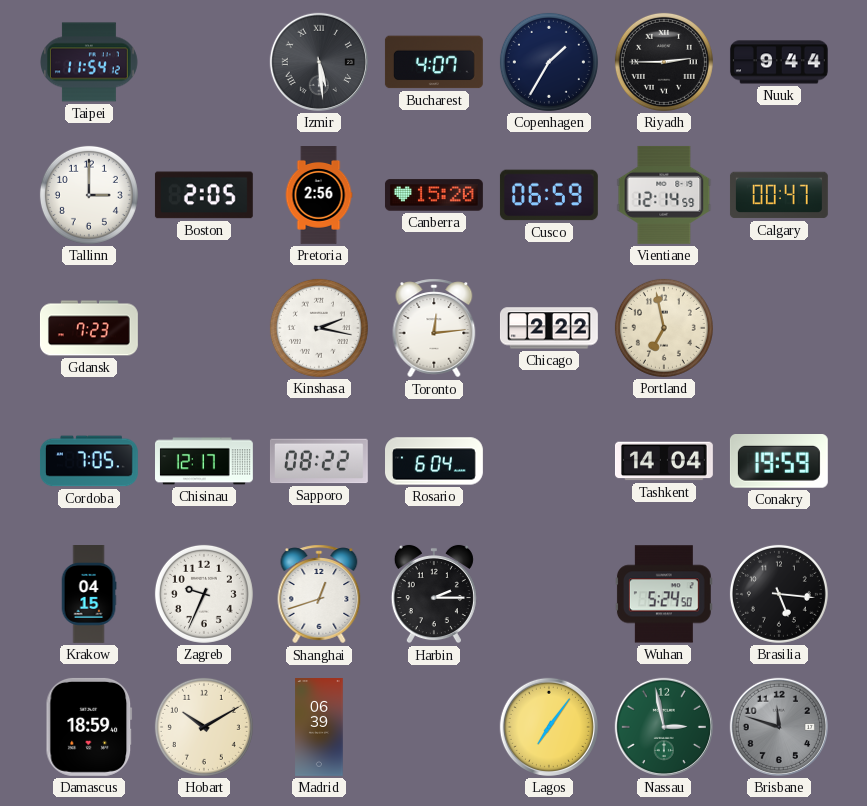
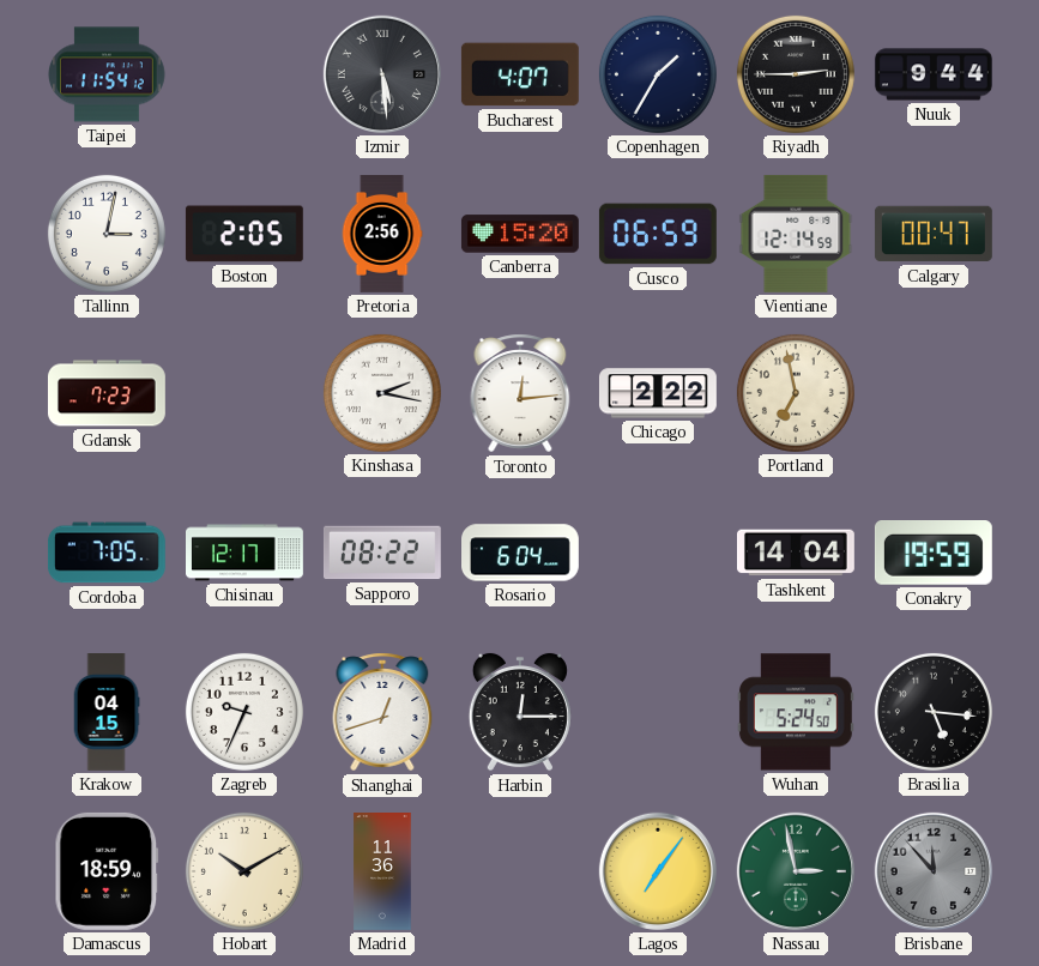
Tallinn: 3:00 -> 3:02
Harbin: 2:15 -> 12:15
Madrid: 06:39 -> 11:36
Brisbane: 11:48 -> 11:53
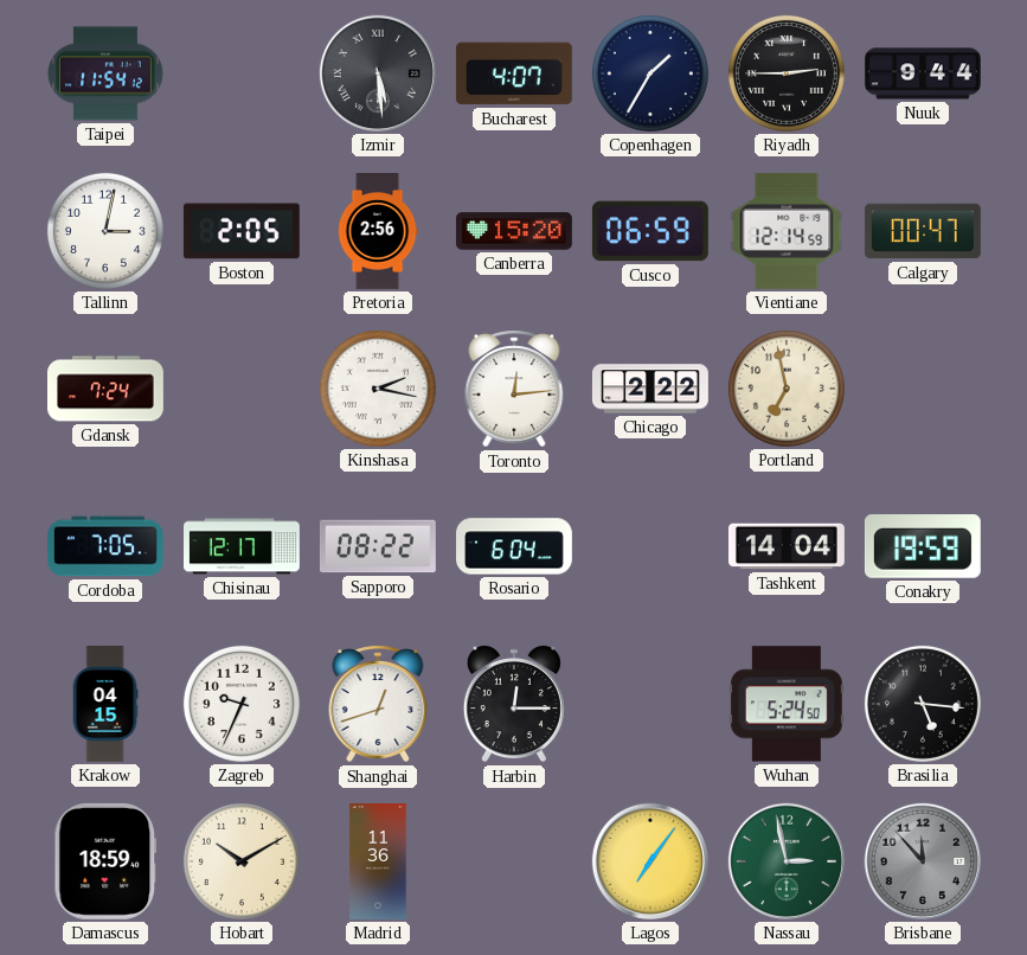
Gdansk: 7:23 -> 7:24
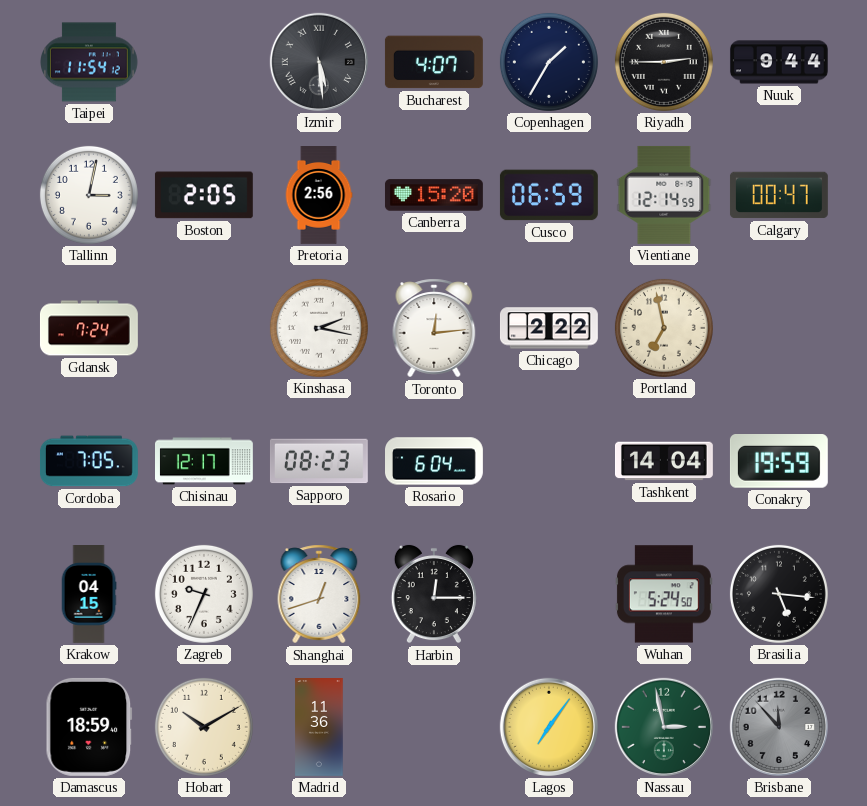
Sapporo: 08:22 -> 08:23
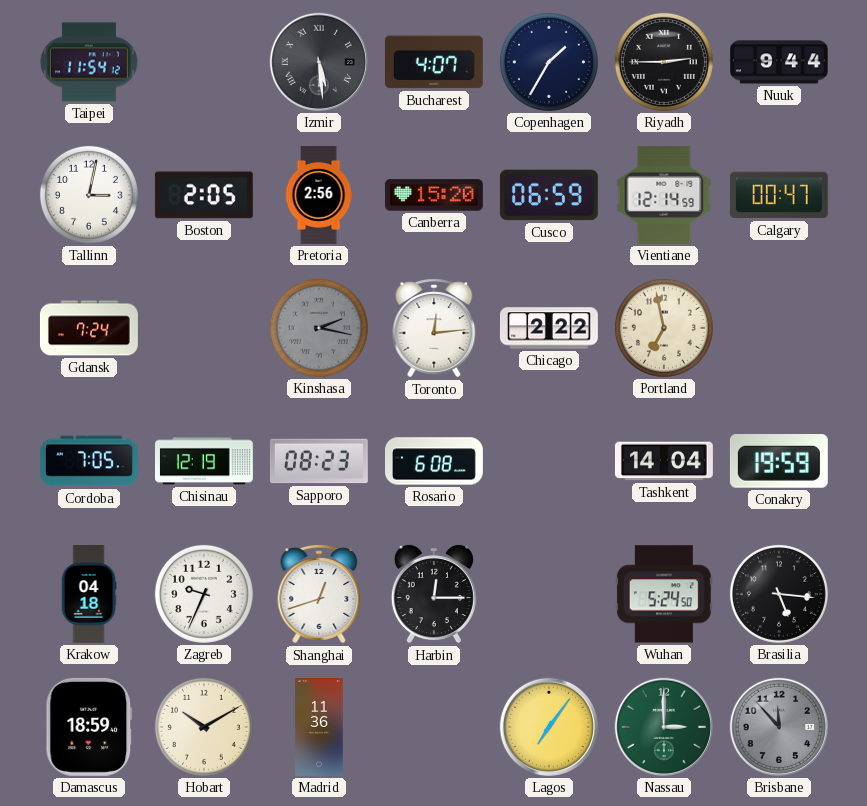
Kinshasa dial: white -> grey
Chisinau: 12:17 -> 12:19
Rosario: 6:04 -> 6:08
Krakow: 04:15 -> 04:18
Nassau: 2:58 -> 3:00
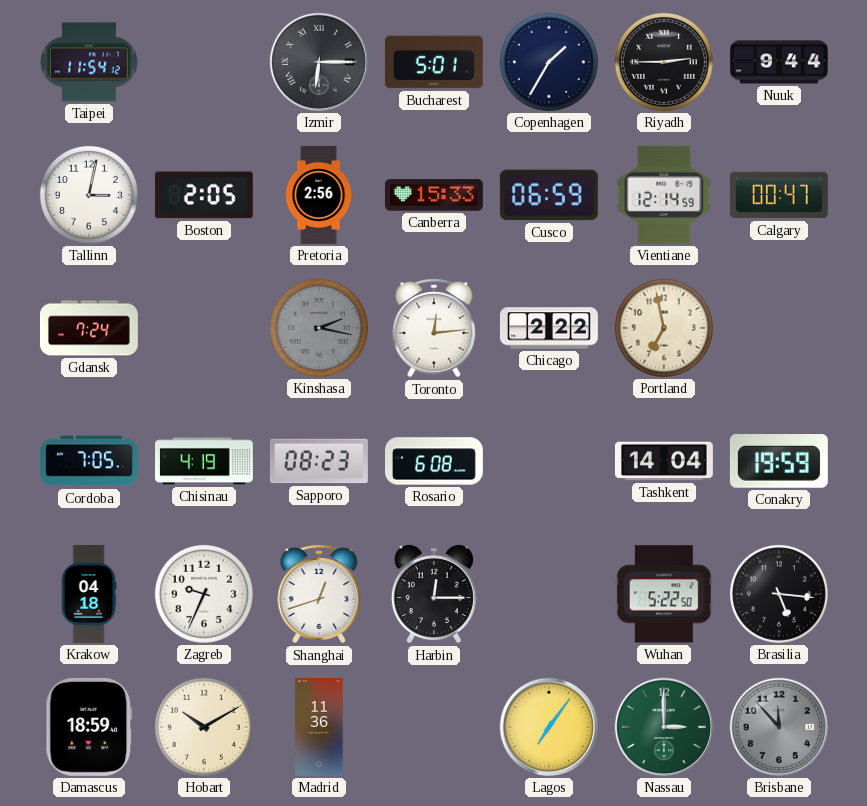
Izmir: 5:29 -> 6:15
Bucharest: 4:07 -> 5:01
Canberra: 15:20 -> 15:33
Chisinau: 12:19 -> 4:19
Wuhan: 5:24 -> 5:22
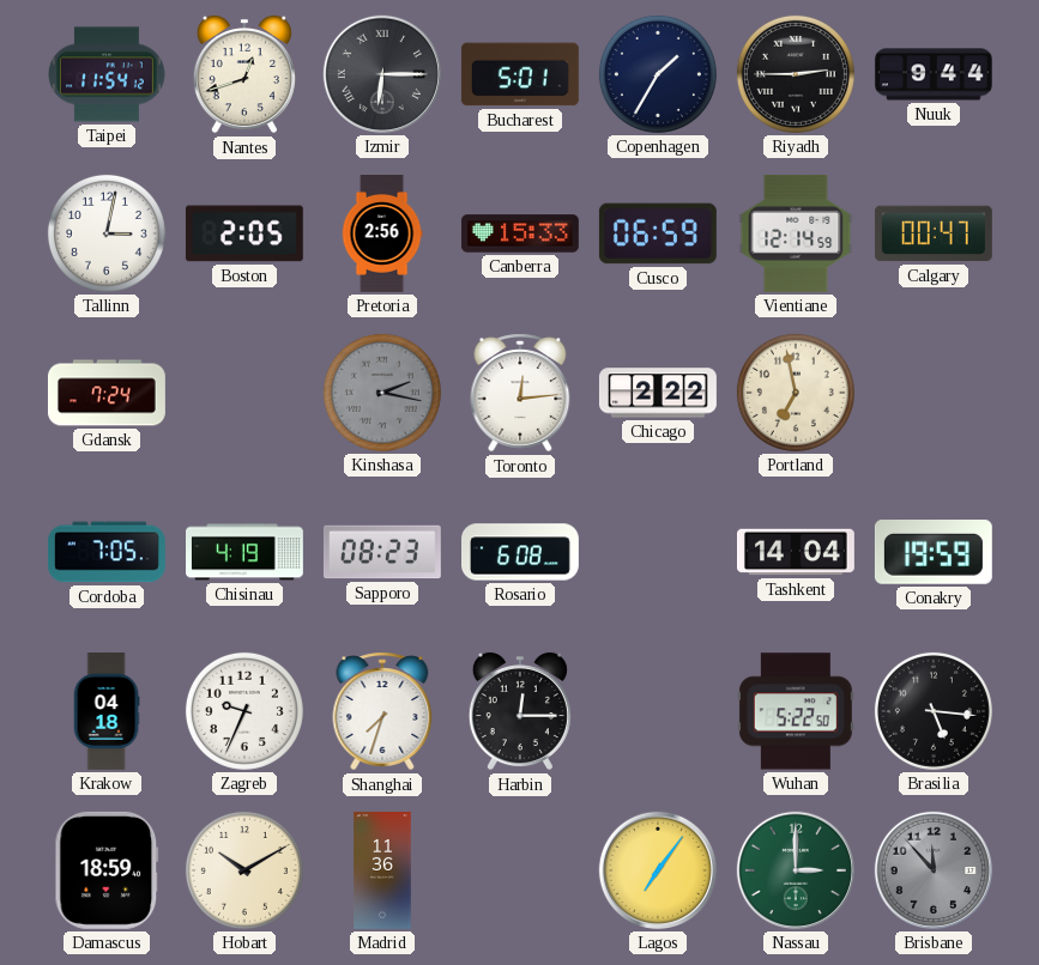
Nantes: none -> 12:42
Shanghai: 12:42 -> 7:33
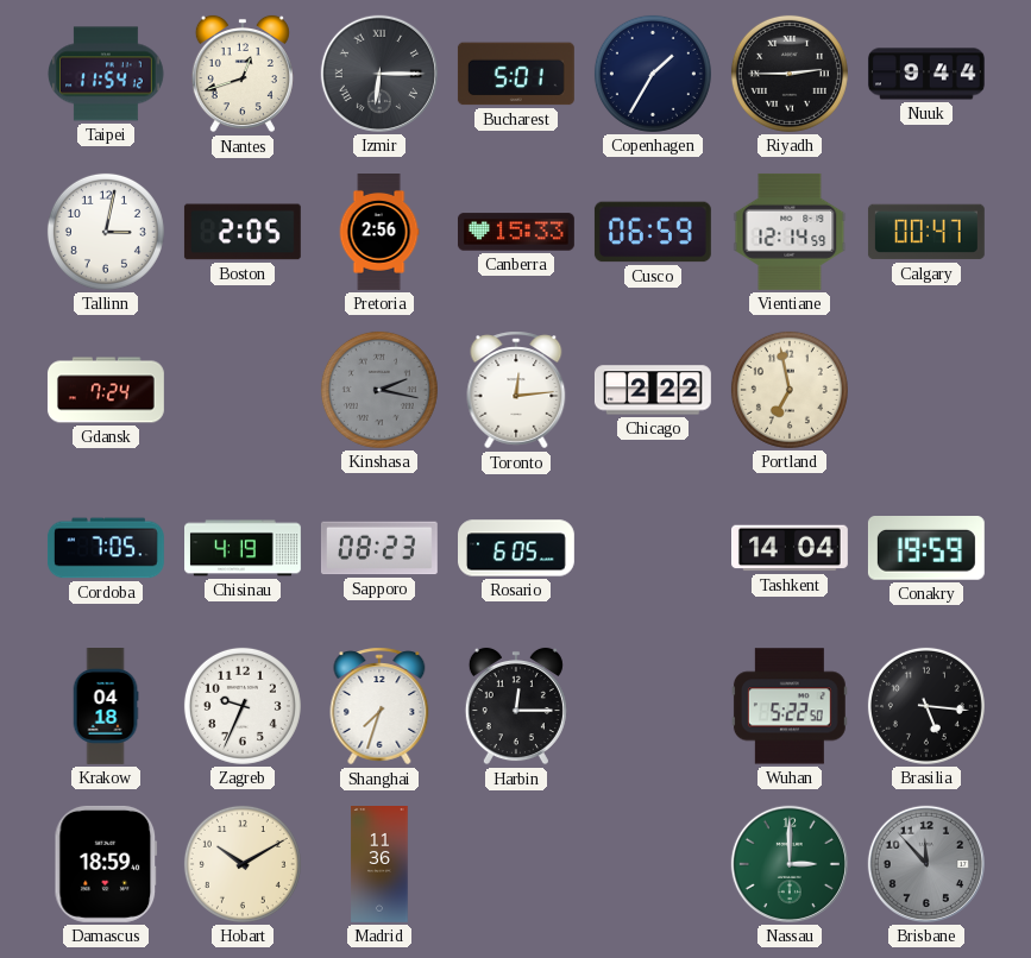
Rosario: 6:08 -> 6:05
Lagos: 7:06 -> none
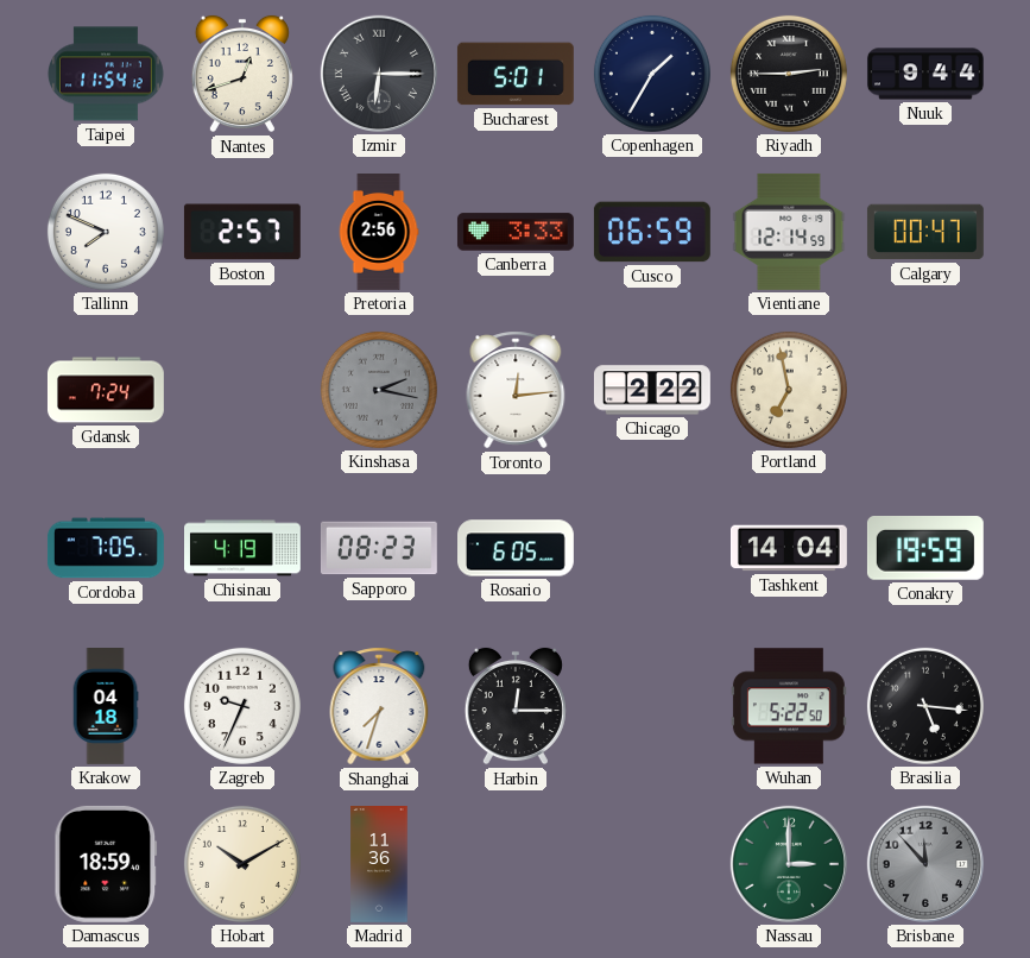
Tallinn: 3:02 -> 7:49
Boston: 2:05 -> 2:57
Canberra: 15:33 -> 3:33
